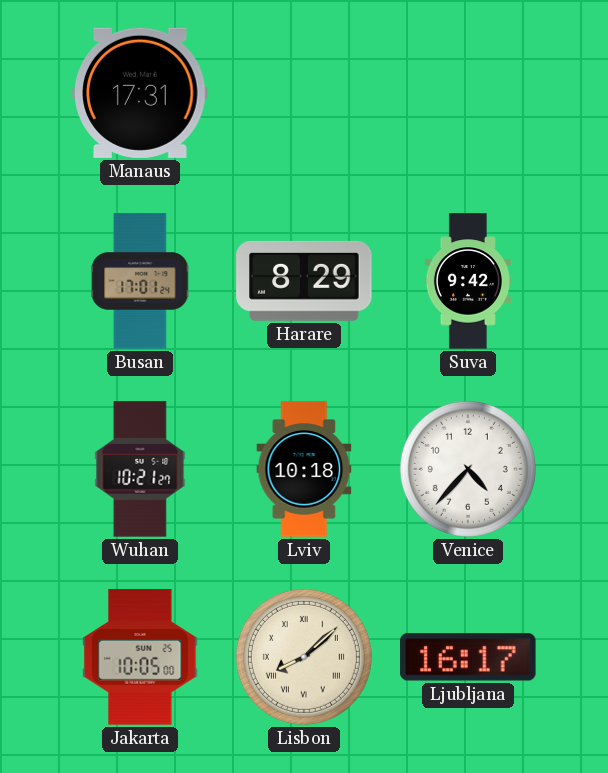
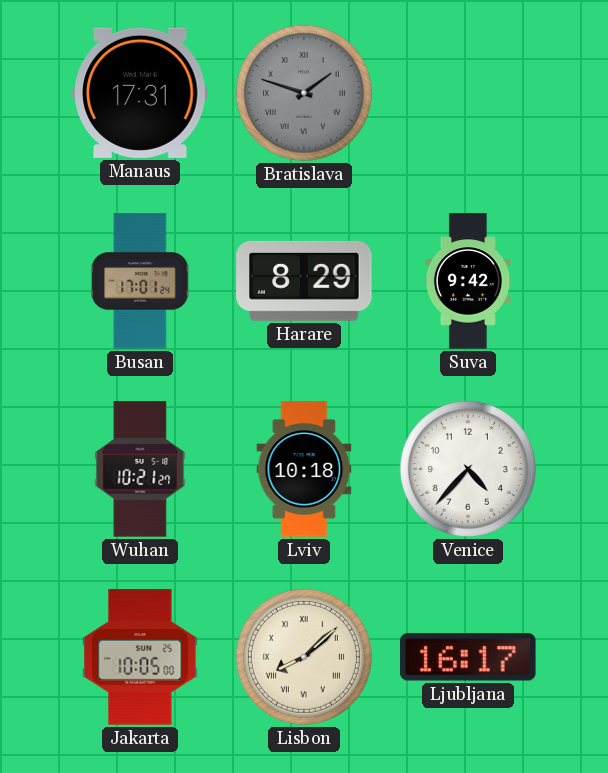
Bratislava: none -> 1:48
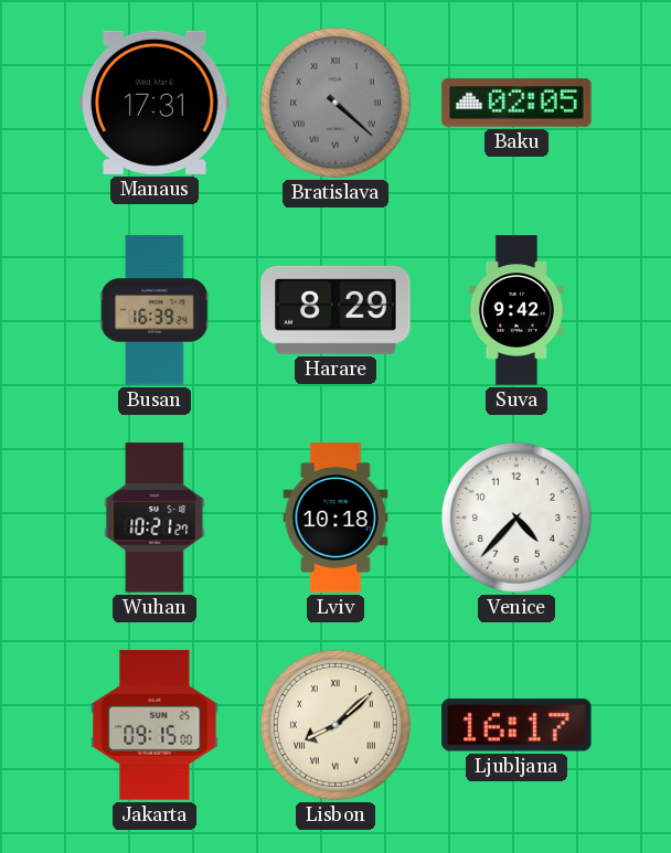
Bratislava: 1:48 -> 4:22
Baku: none -> 02:05
Busan: 17:01 -> 16:39
Jakarta: 10:05 -> 09:15
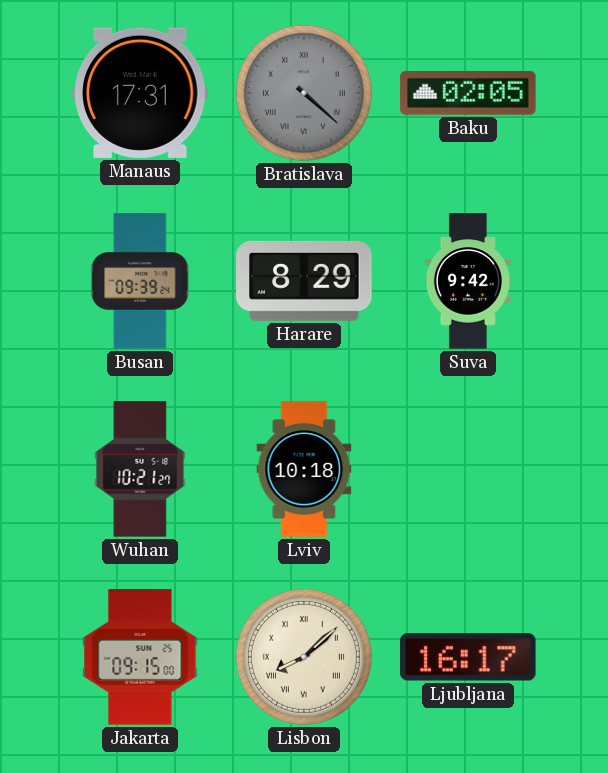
Busan: 16:39 -> 09:39
Venice: 4:37 -> none
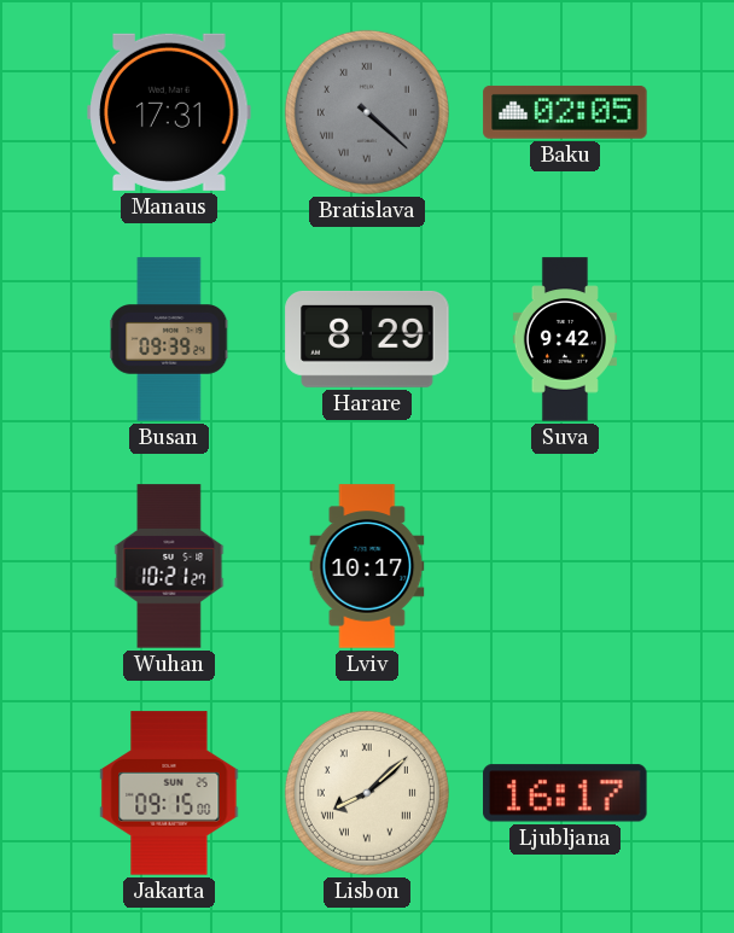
Lviv: 10:18 -> 10:17
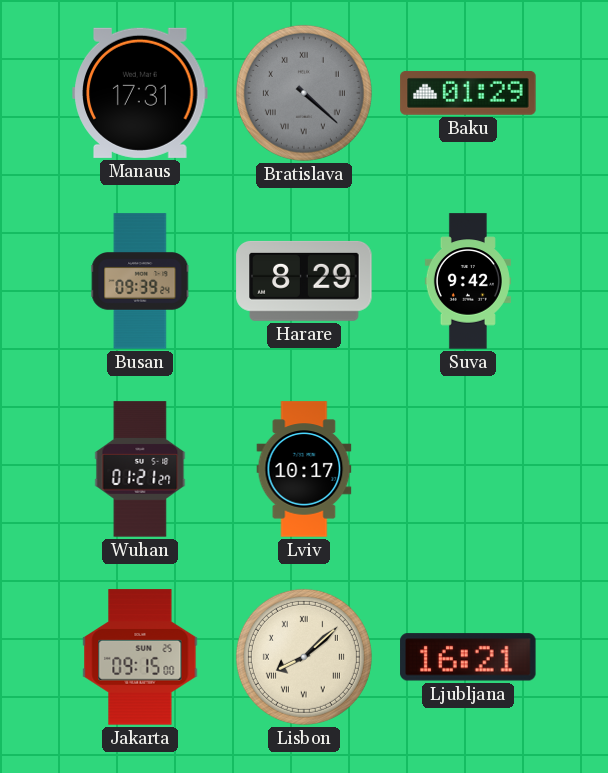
Baku: 02:05 -> 01:29
Wuhan: 10:21 -> 01:21
Ljubljana: 16:17 -> 16:21
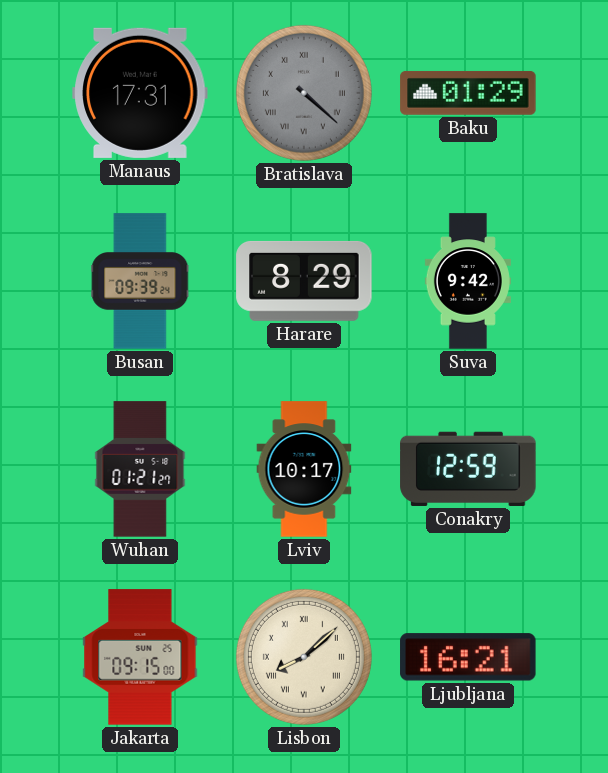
Conakry: none -> 12:59
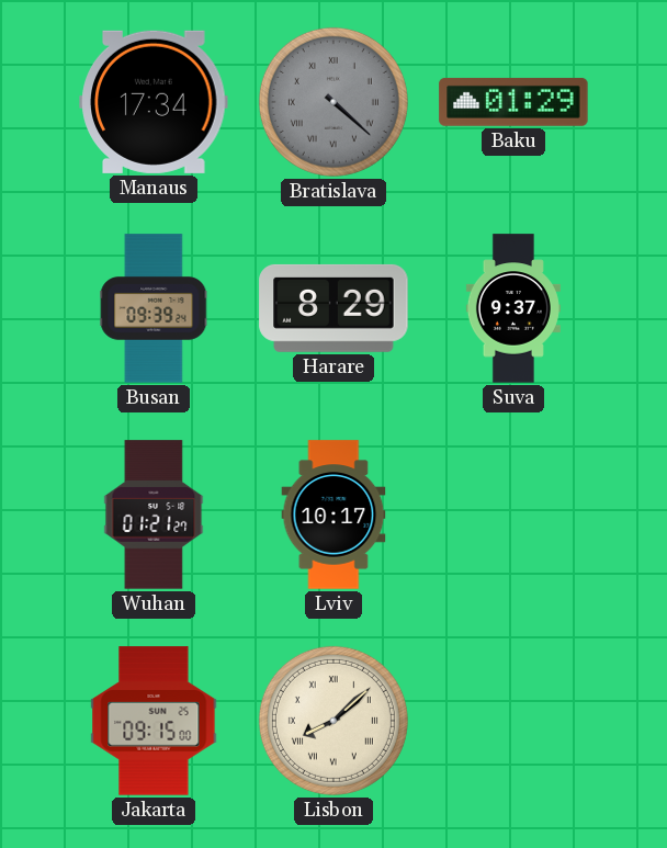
Manaus: 17:31 -> 17:34
Suva: 9:42 -> 9:37
Conakry: 12:59 -> none
Ljubljana: 16:21 -> none
